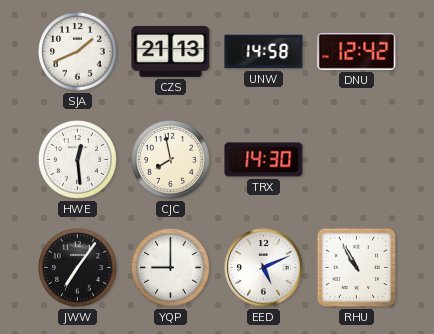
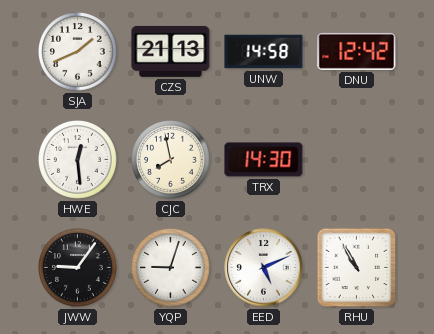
JWW: 7:06 -> 9:06
YQP: 9:00 -> 9:03
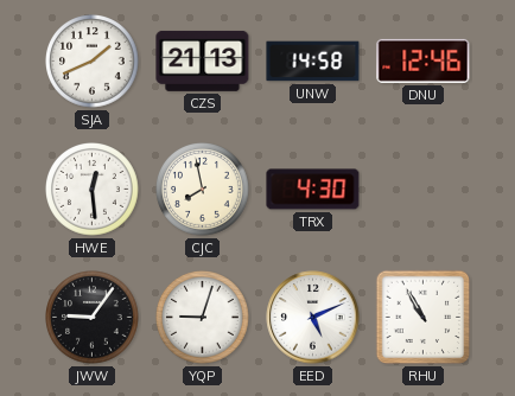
DNU: 12:42 -> 12:46
TRX: 14:30 -> 4:30
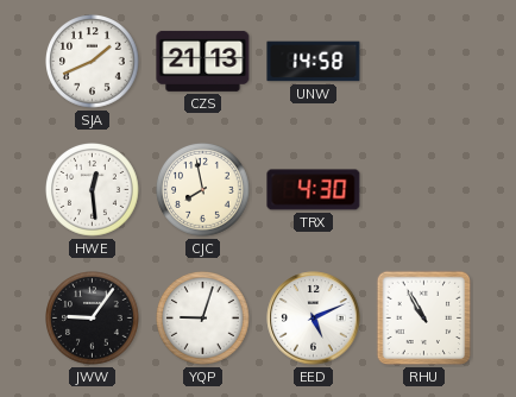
DNU: 12:46 -> none
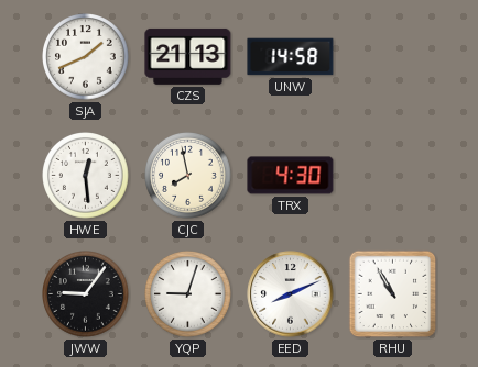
EED: 5:11 -> 8:11
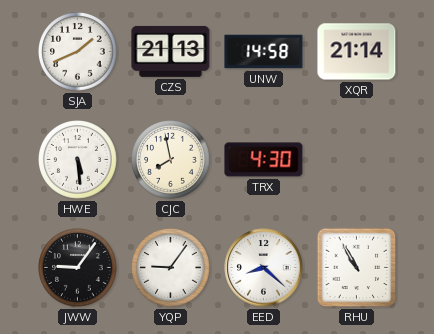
XQR: none -> 21:14
HWE: 12:29 -> 5:29
YQP: 9:03 -> 9:06
EED: 8:11 -> 8:22
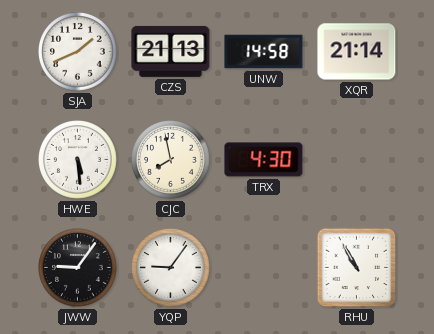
EED: 8:22 -> none
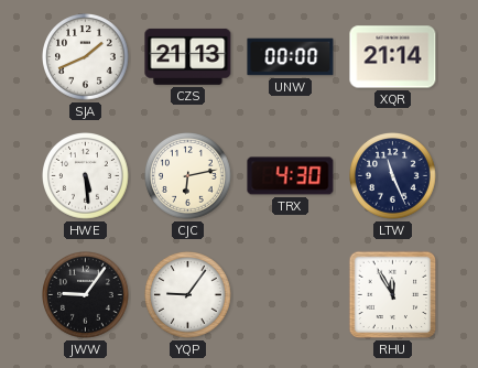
UNW: 14:58 -> 00:00
CJC: 7:58 -> 6:13
LTW: none -> 11:26
RHU: 10:55 -> 11:55
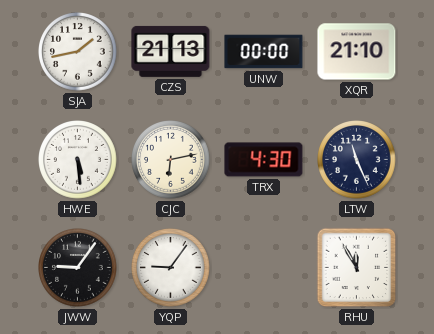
SJA: 1:41 -> 1:43
XQR: 21:14 -> 21:10
